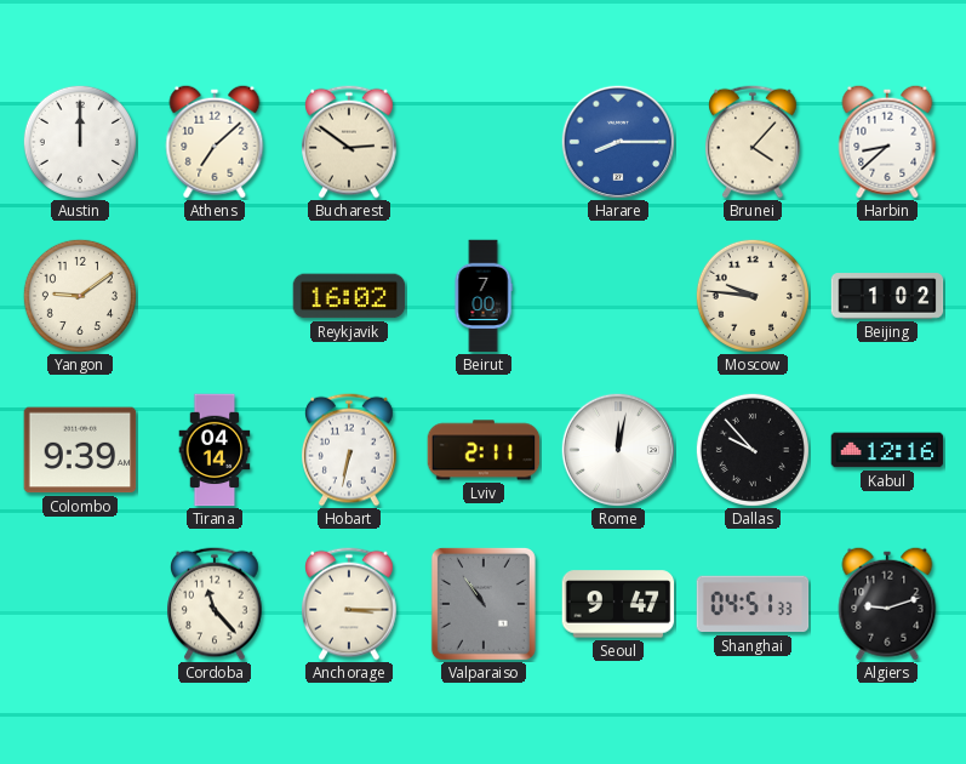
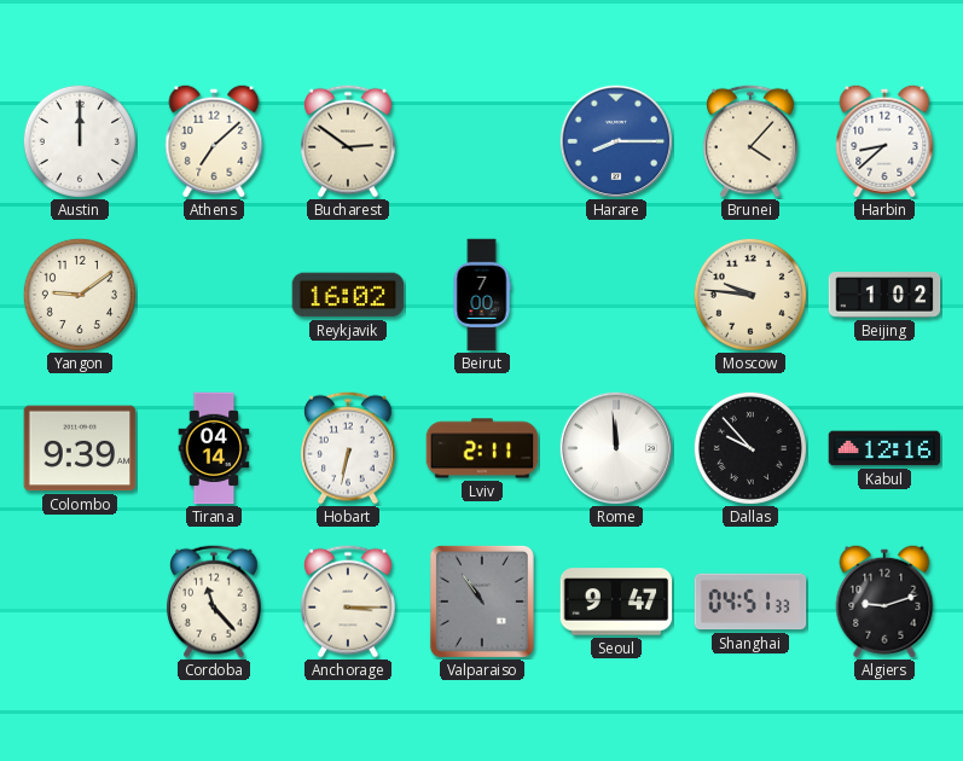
Rome: 12:02 -> 11:59
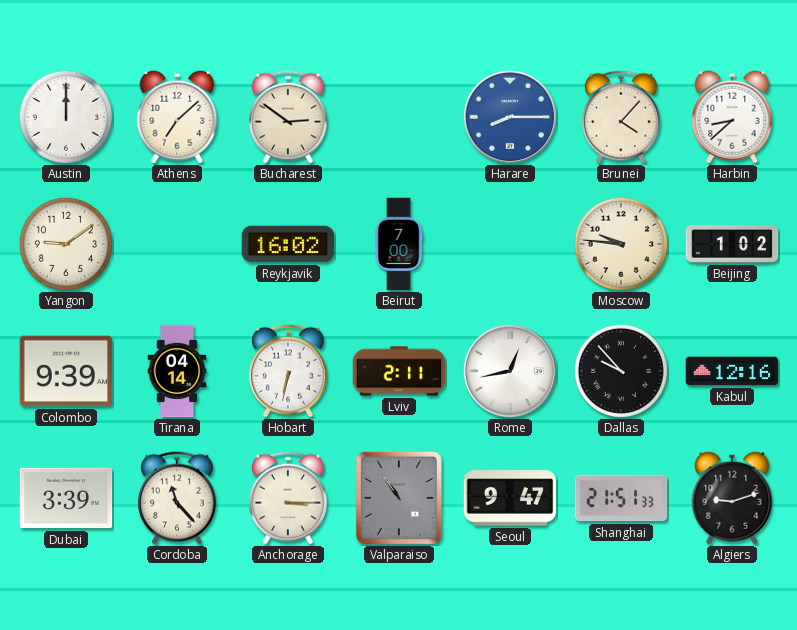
Rome: 11:59 -> 12:43
Dubai: none -> 3:39
Shanghai: 04:51 -> 21:51
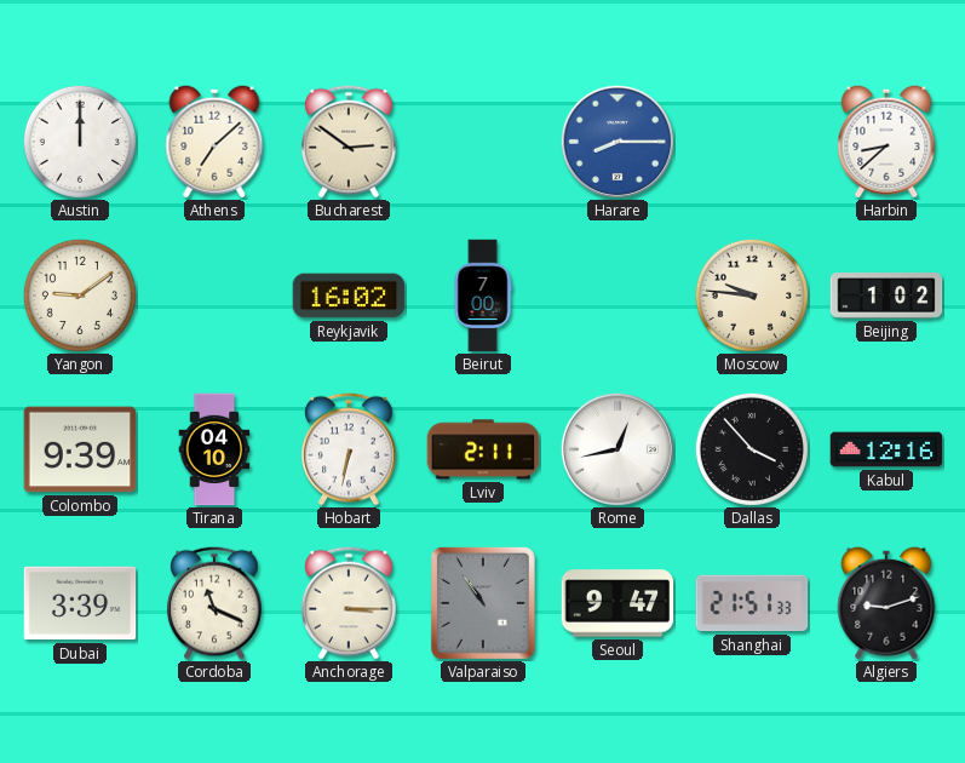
Brunei: 4:07 -> none
Tirana: 04:14 -> 04:10
Dallas: 9:53 -> 3:53
Cordoba: 11:23 -> 11:19
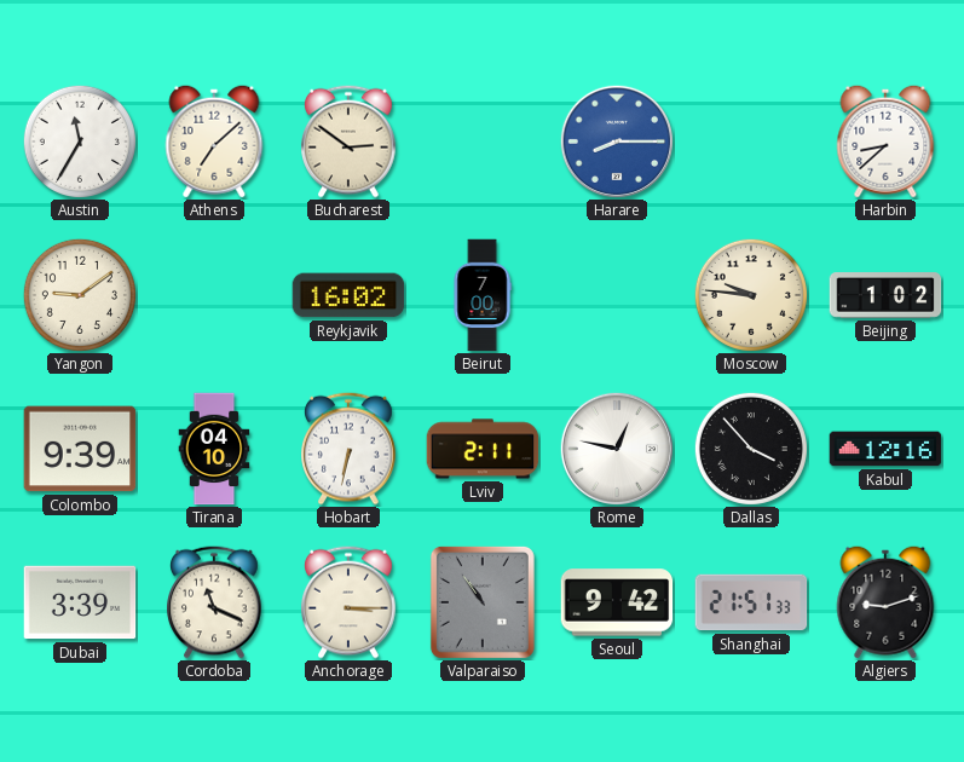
Austin: 12:00 -> 11:35
Rome: 12:43 -> 12:47
Seoul: 9:47 -> 9:42
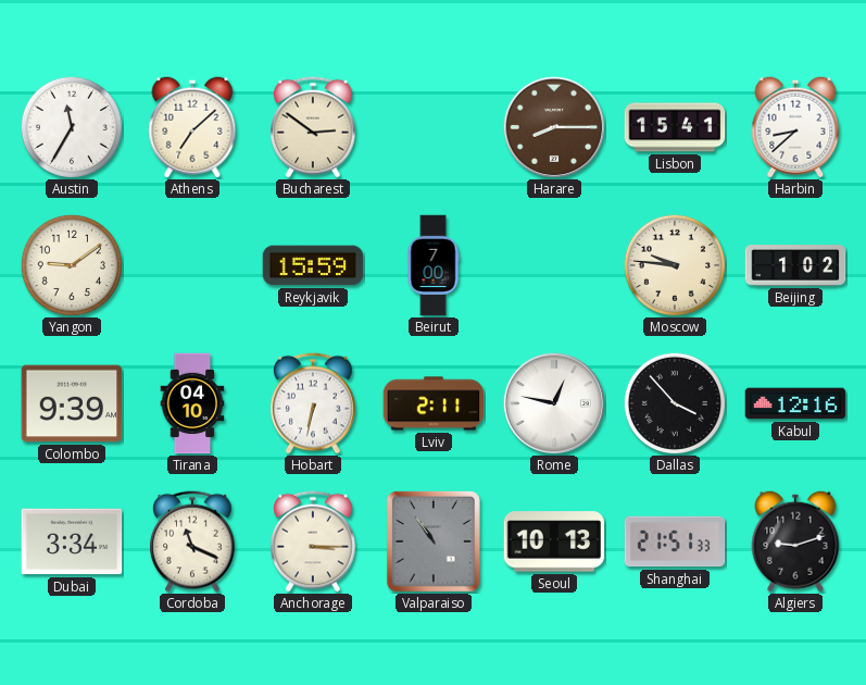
Harare dial: blue -> brown
Lisbon: none -> 15:41
Reykjavik: 16:02 -> 15:59
Dubai: 3:39 -> 3:34
Seoul: 9:42 -> 10:13
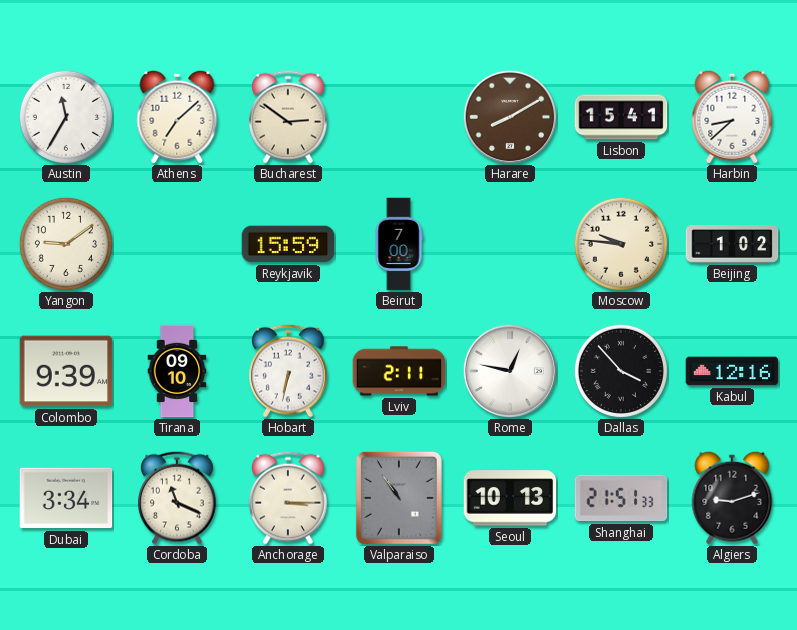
Harare: 8:15 -> 8:10
Tirana: 04:10 -> 09:10
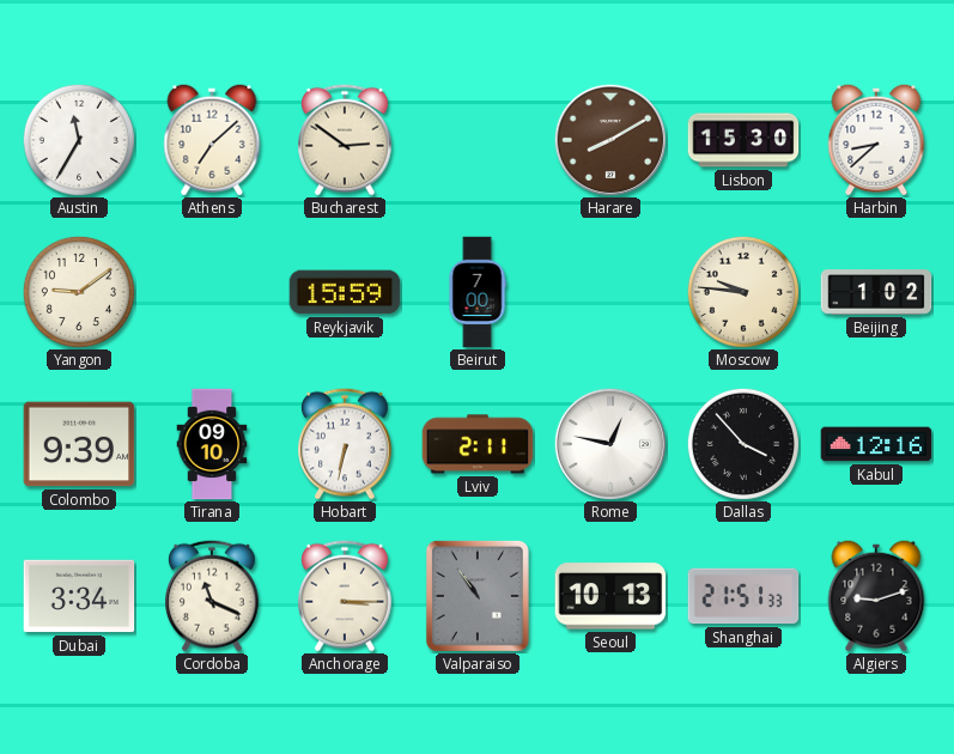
Lisbon: 15:41 -> 15:30
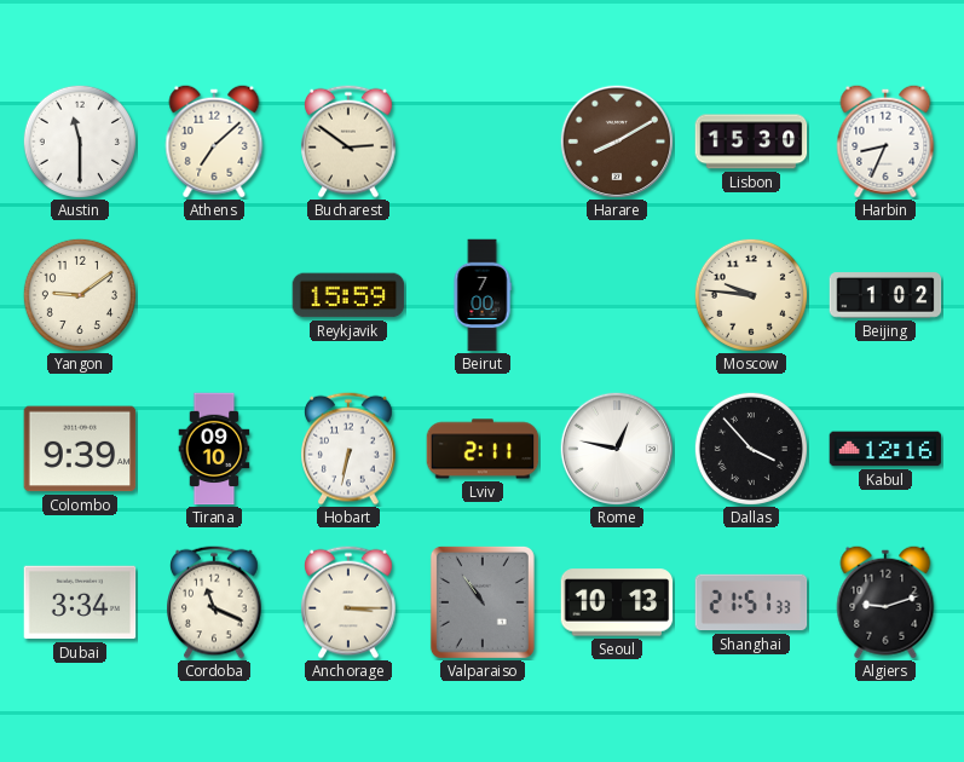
Austin: 11:35 -> 11:30
Harbin: 8:38 -> 8:34
